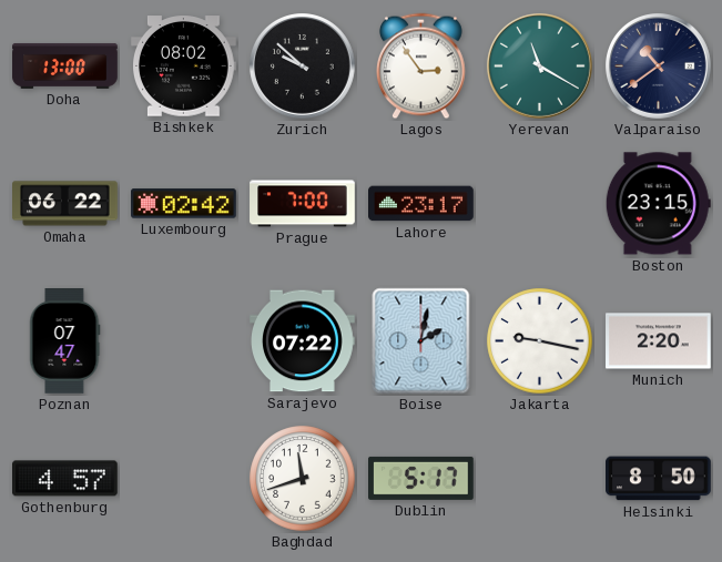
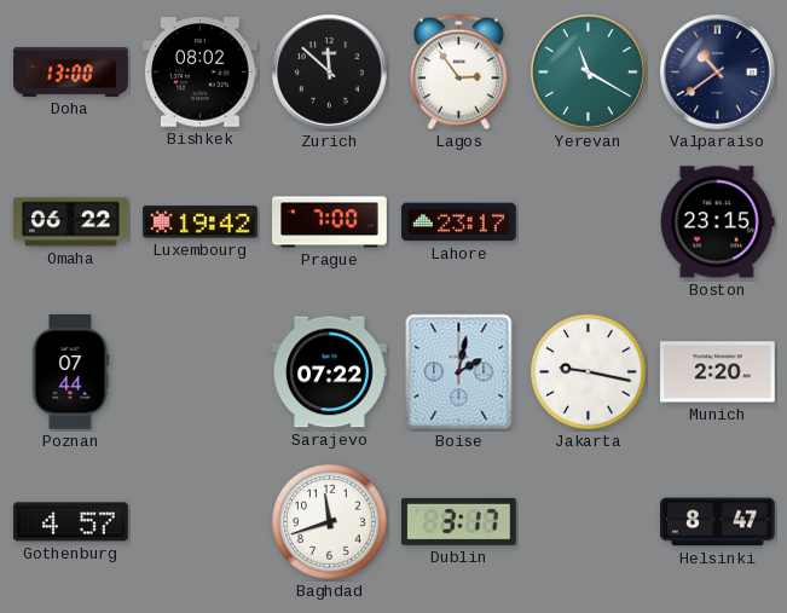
Zurich: 9:52 -> 11:52
Luxembourg: 02:42 -> 19:42
Poznan: 07:47 -> 07:44
Dublin: 5:17 -> 3:17
Helsinki: 8:50 -> 8:47
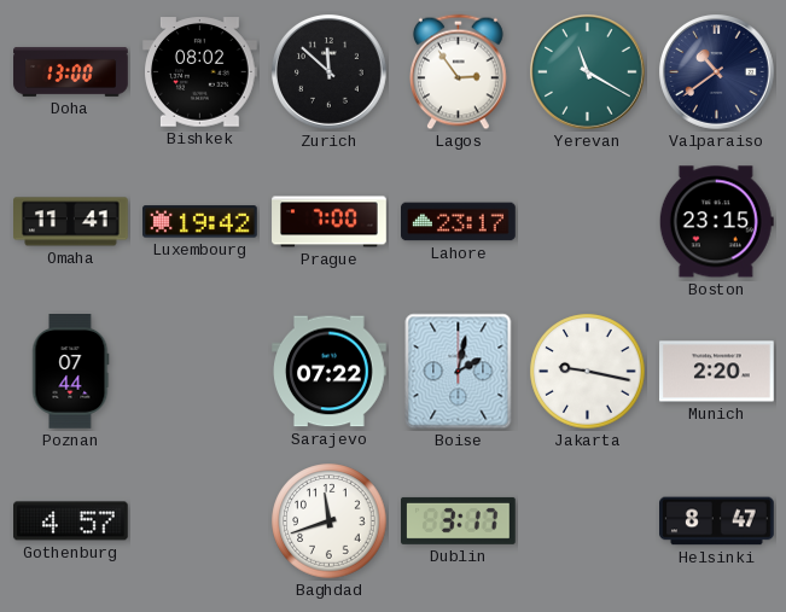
Omaha: 06:22 -> 11:41
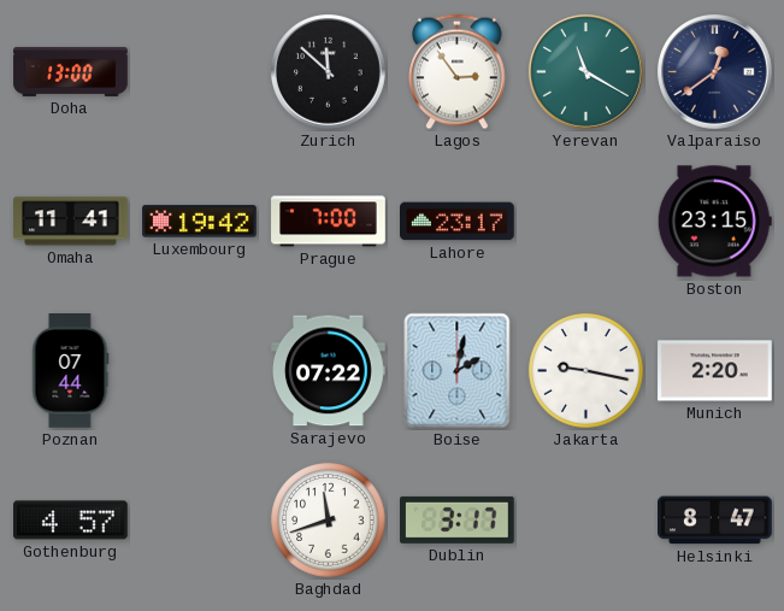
Bishkek: 08:02 -> none
Valparaiso: 10:39 -> 12:39
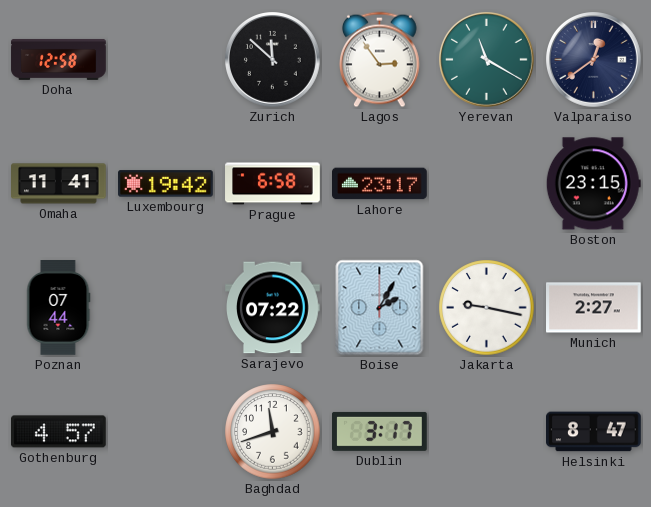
Doha: 13:00 -> 12:58
Prague: 7:00 -> 6:58
Boise: 2:02 -> 2:05
Munich: 2:20 -> 2:27
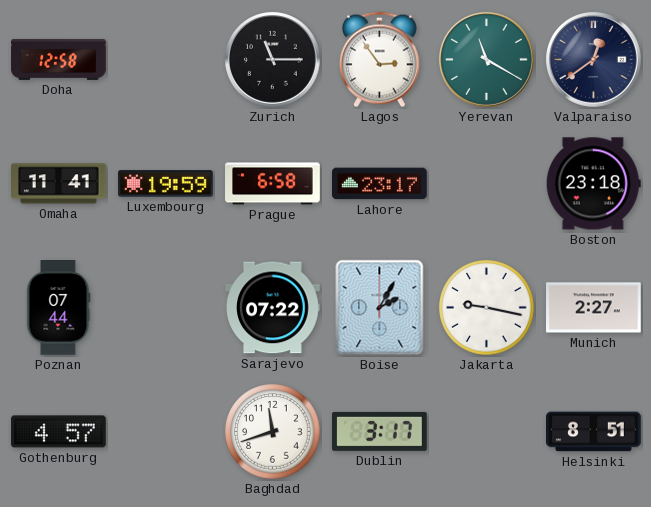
Zurich: 11:52 -> 11:15
Luxembourg: 19:42 -> 19:59
Boston: 23:15 -> 23:18
Helsinki: 8:47 -> 8:51
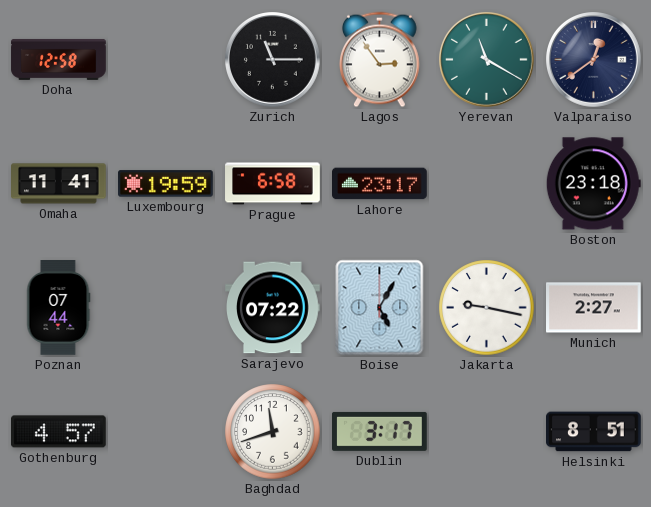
Boise: 2:05 -> 5:05
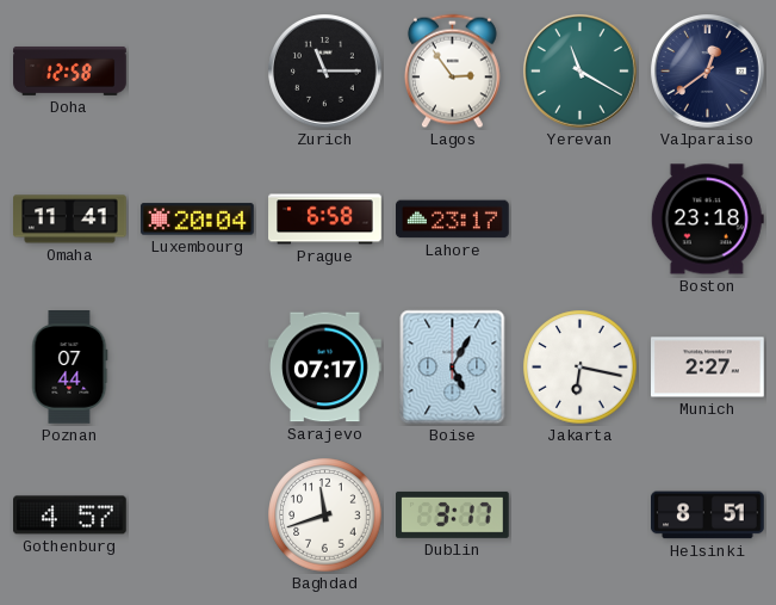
Luxembourg: 19:59 -> 20:04
Sarajevo: 07:22 -> 07:17
Jakarta: 9:17 -> 6:17
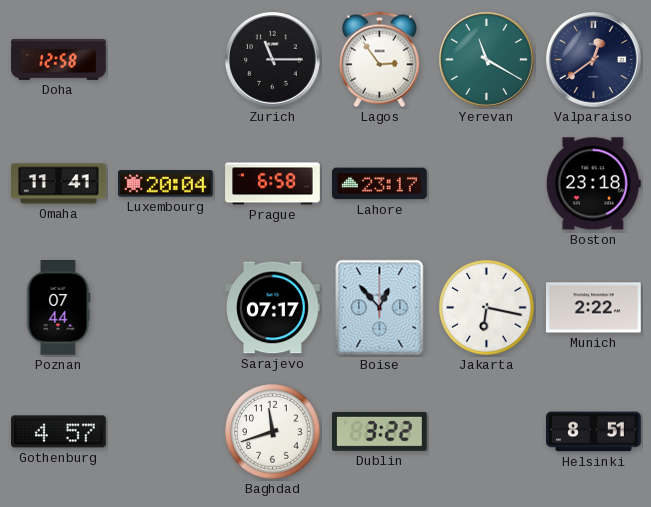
Boise: 5:05 -> 12:53
Munich: 2:27 -> 2:22
Dublin: 3:17 -> 3:22
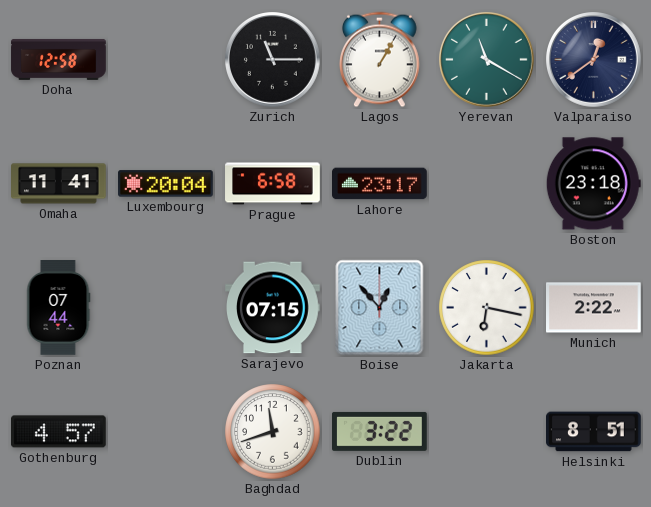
Lagos: 2:54 -> 1:05
Sarajevo: 07:17 -> 07:15
